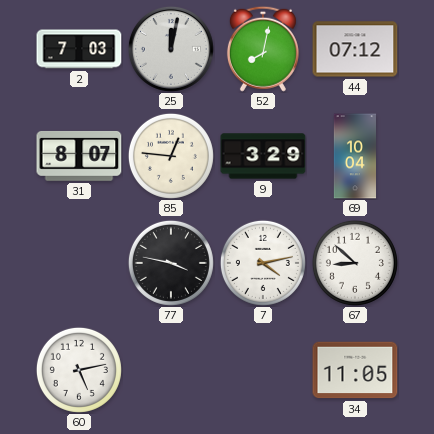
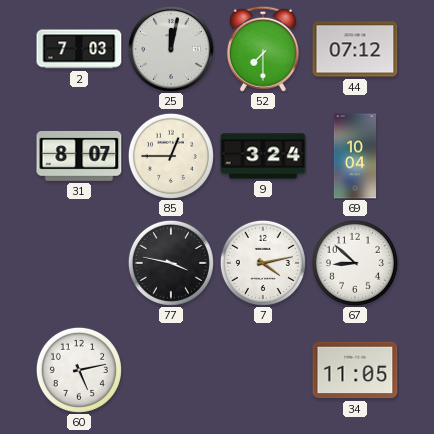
52: 8:02 -> 7:30
85: 12:46 -> 12:45
9: 3:29 -> 3:24
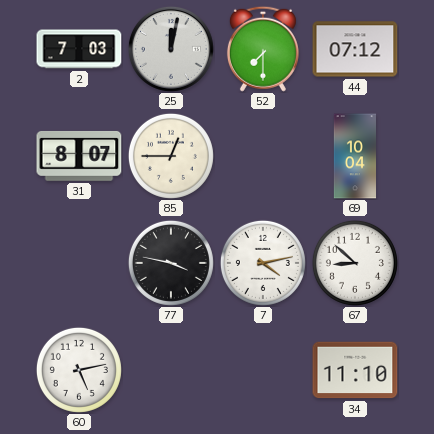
9: 3:24 -> none
34: 11:05 -> 11:10
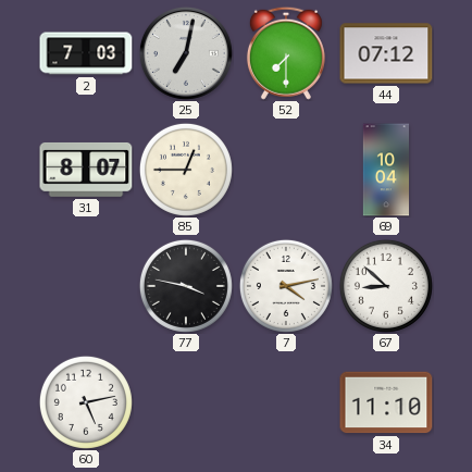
25: 12:02 -> 7:02
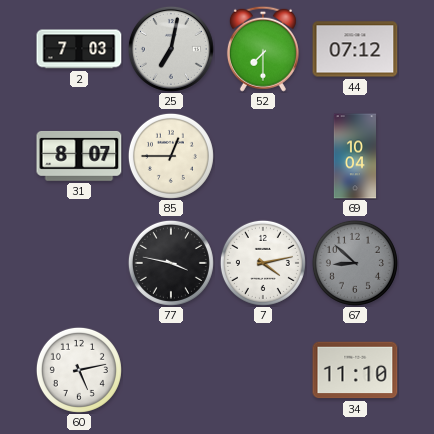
67 dial: white -> grey
